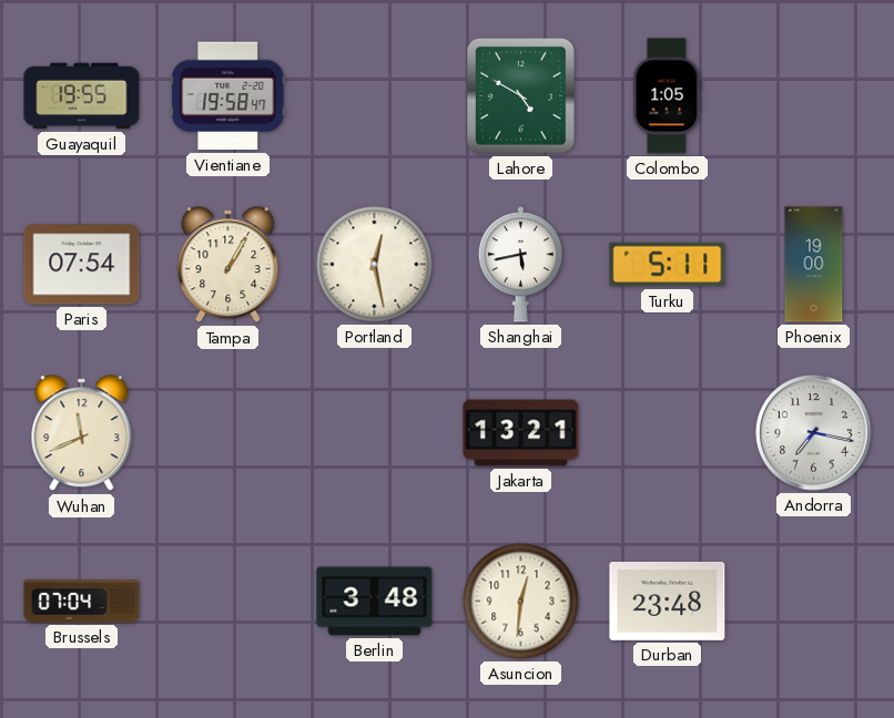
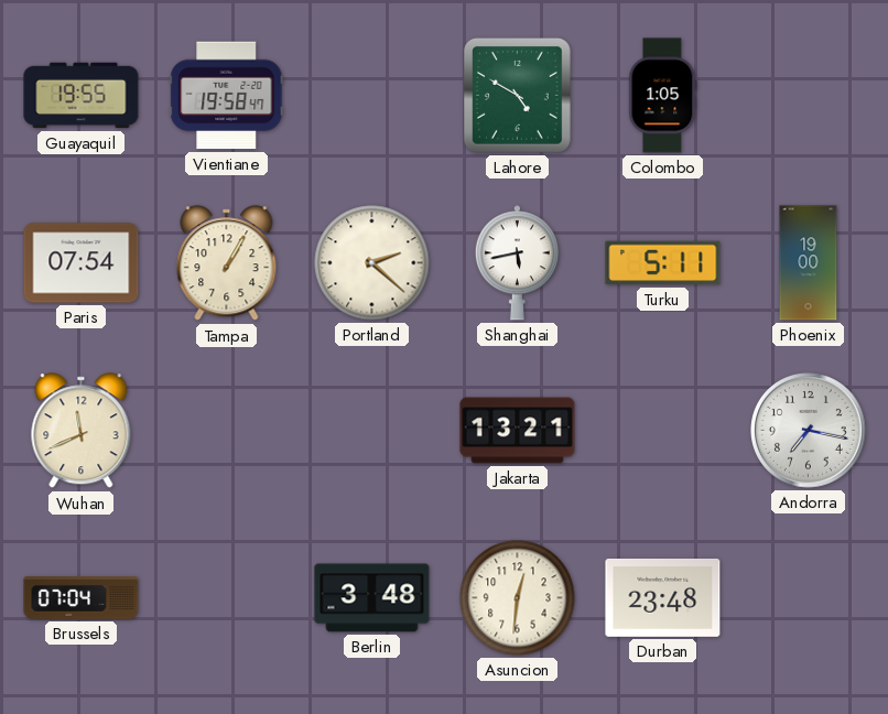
Portland: 12:28 -> 2:22
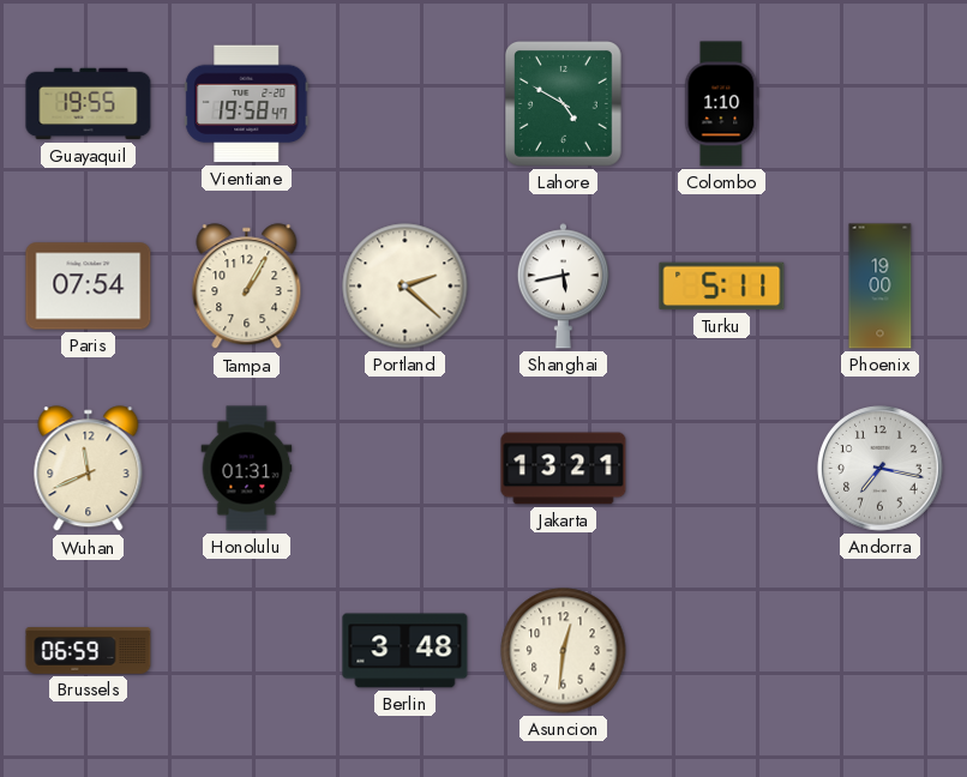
Colombo: 1:05 -> 1:10
Honolulu: none -> 01:31
Brussels: 07:04 -> 06:59
Durban: 23:48 -> none
